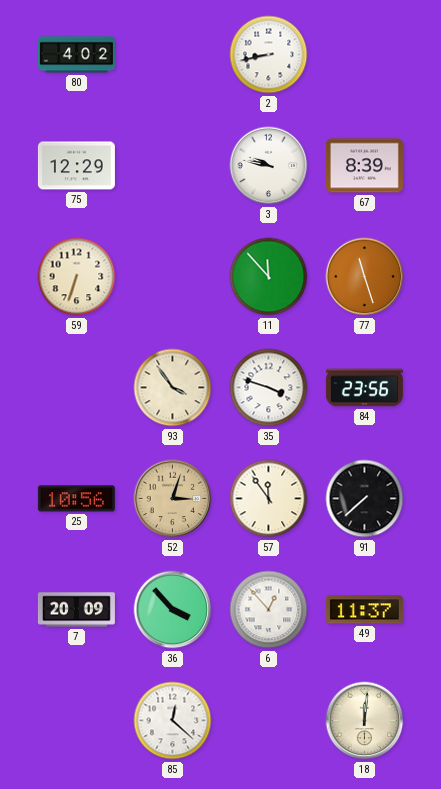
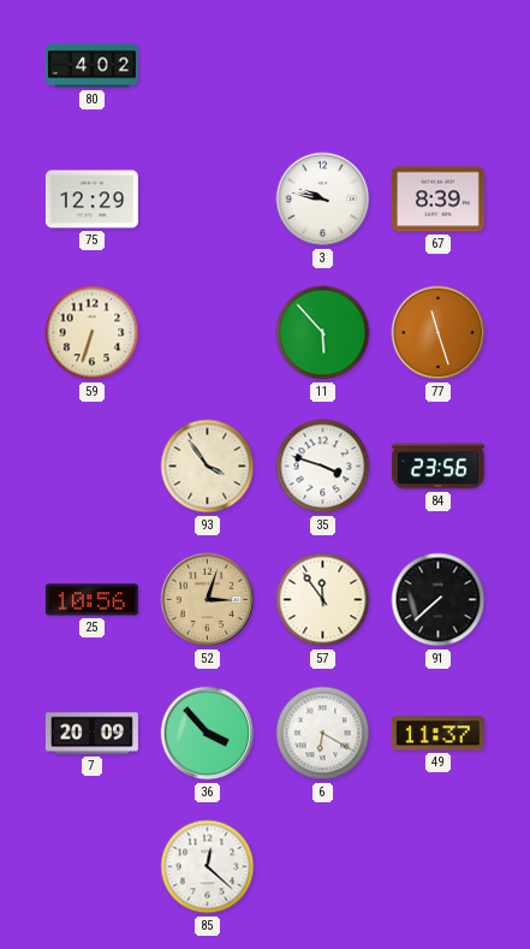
2: 8:43 -> none
11: 11:53 -> 5:53
6: 12:53 -> 6:20
18: 12:01 -> none
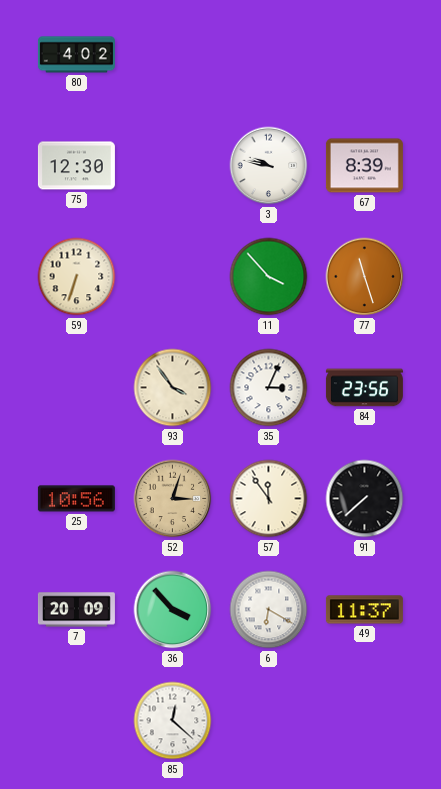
75: 12:29 -> 12:30
11: 5:53 -> 3:53
35: 3:48 -> 3:04
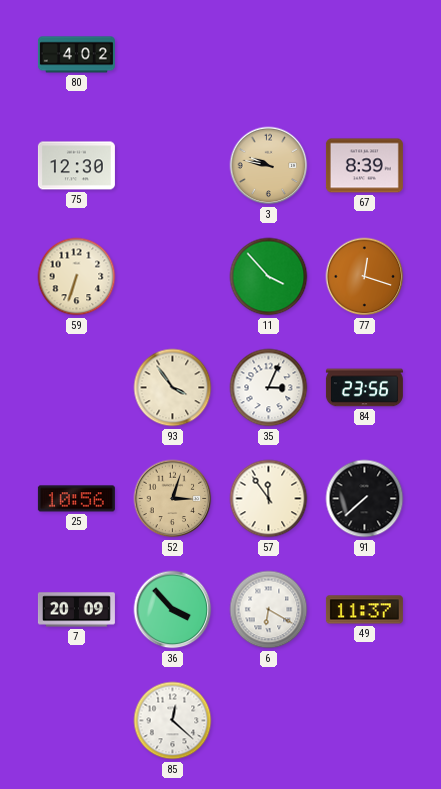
3 dial: white -> champagne
77: 11:27 -> 12:18
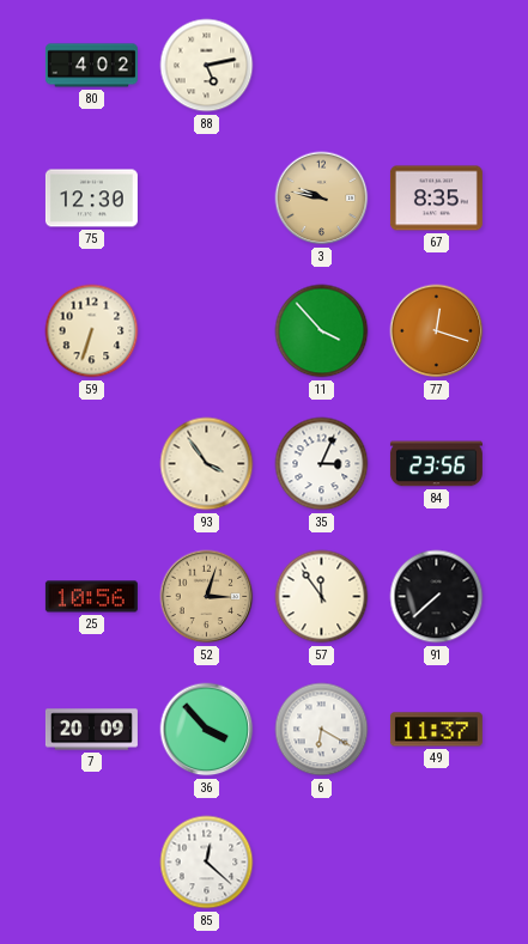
88: none -> 5:13
67: 8:39 -> 8:35
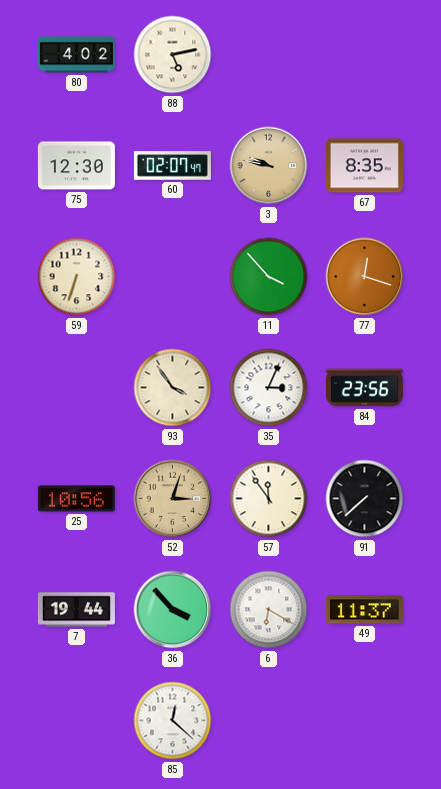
60: none -> 02:07
7: 20:09 -> 19:44
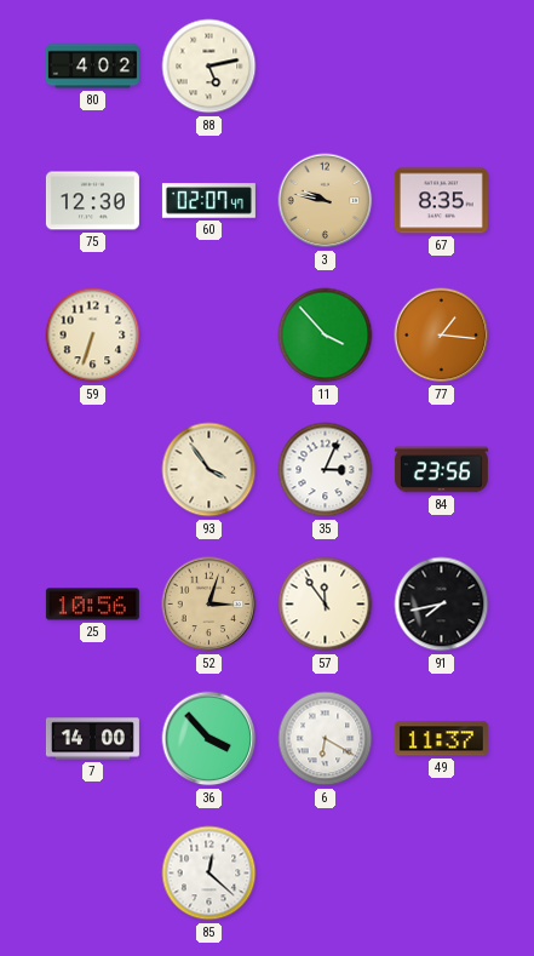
77: 12:18 -> 1:16
91: 7:38 -> 7:43
7: 19:44 -> 14:00
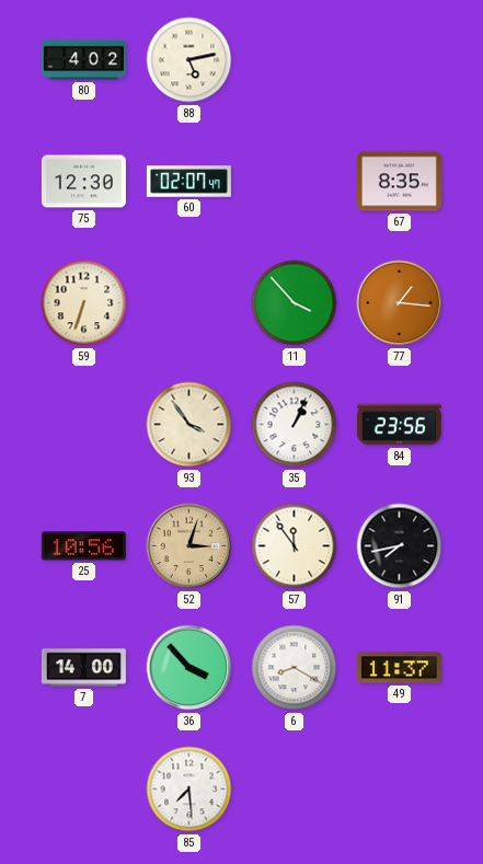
3: 9:47 -> none
35: 3:04 -> 1:04
6: 6:20 -> 8:20
85: 12:22 -> 7:29
